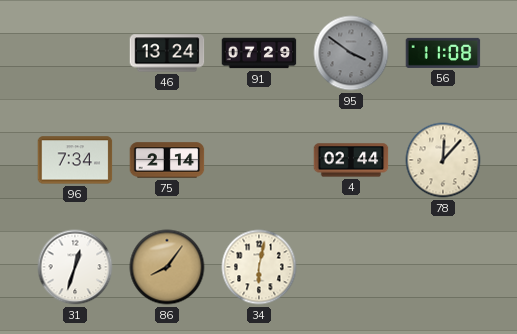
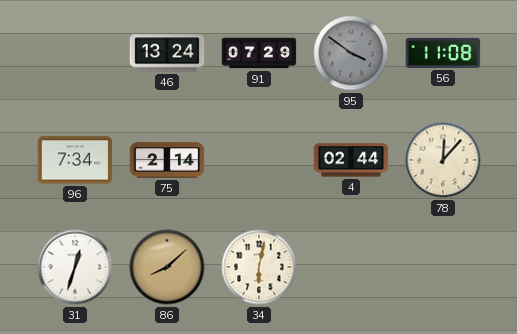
86: 8:06 -> 8:08
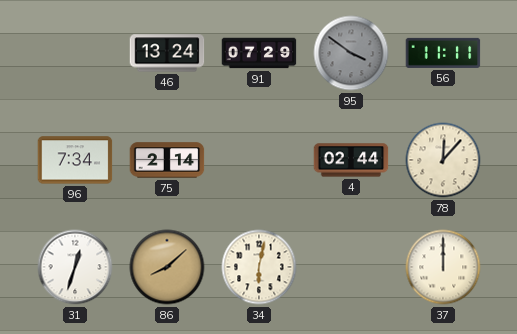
56: 11:08 -> 11:11
37: none -> 12:00
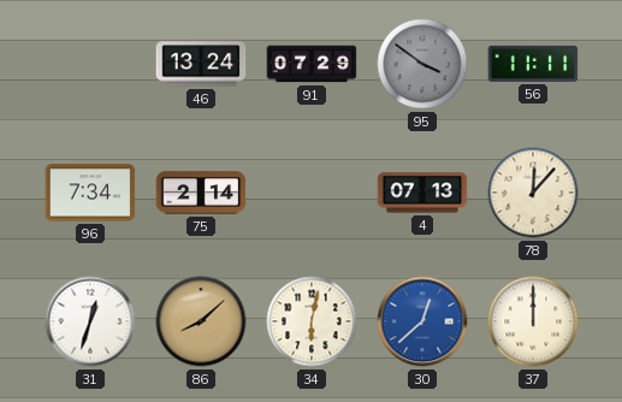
4: 02:44 -> 07:13
30: none -> 12:38
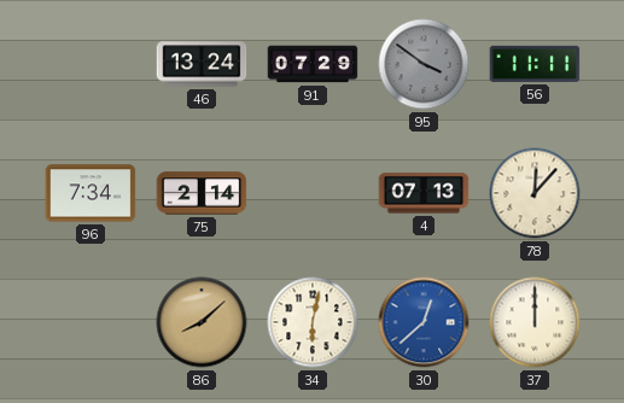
31: 12:33 -> none
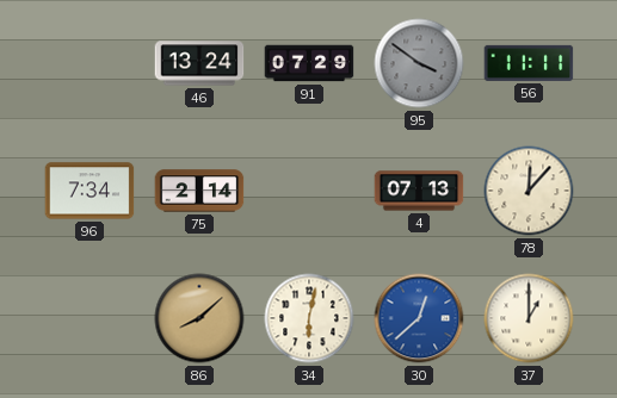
37: 12:00 -> 1:00
